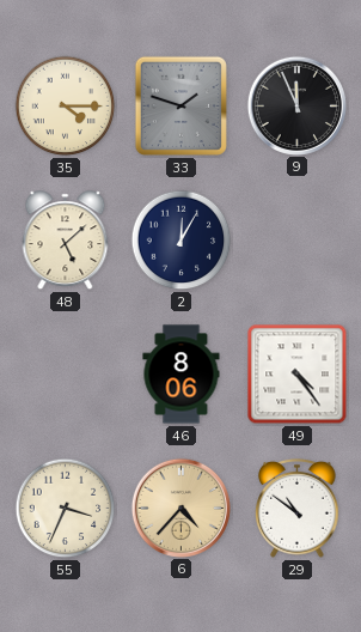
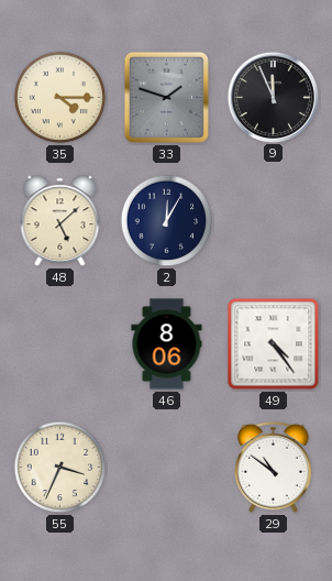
6: 4:37 -> none
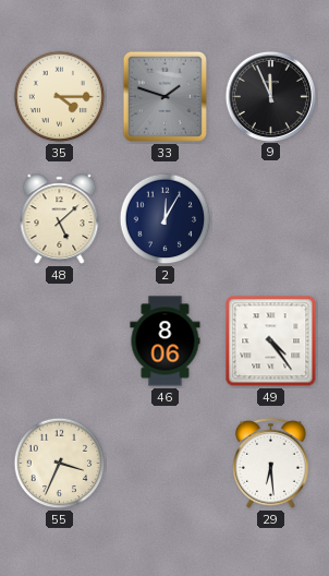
29: 10:51 -> 6:29
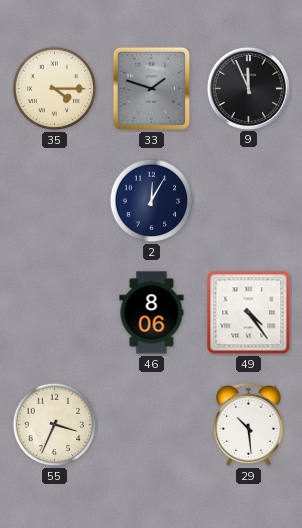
48: 5:08 -> none
29: 6:29 -> 10:29
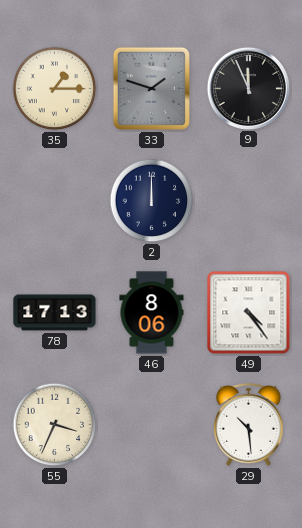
35: 4:15 -> 1:15
2: 12:05 -> 12:00
78: none -> 17:13
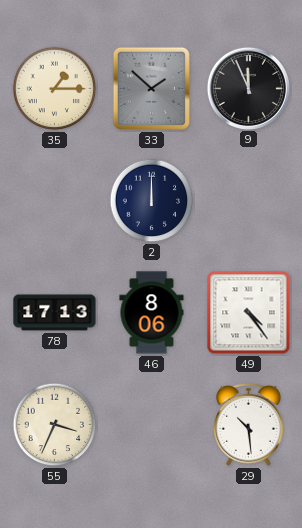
33: 1:48 -> 1:52
